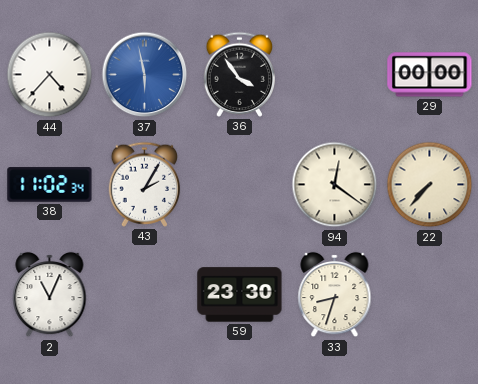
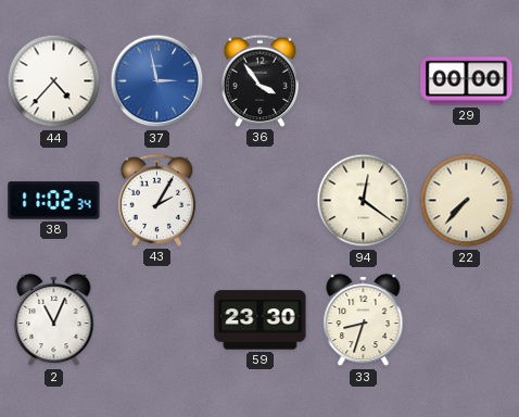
37: 5:58 -> 2:58
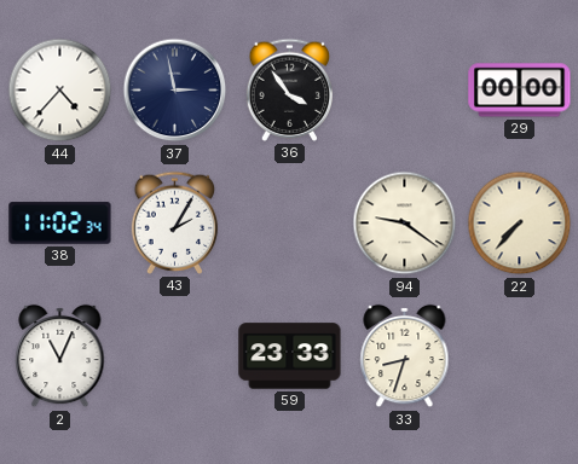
37 dial: blue -> navy
94: 12:21 -> 9:21
59: 23:30 -> 23:33
